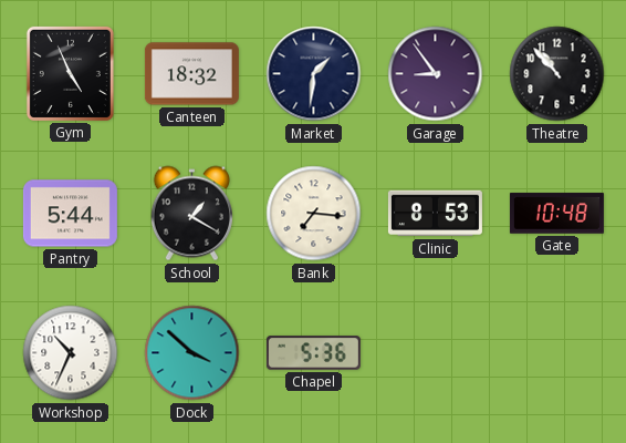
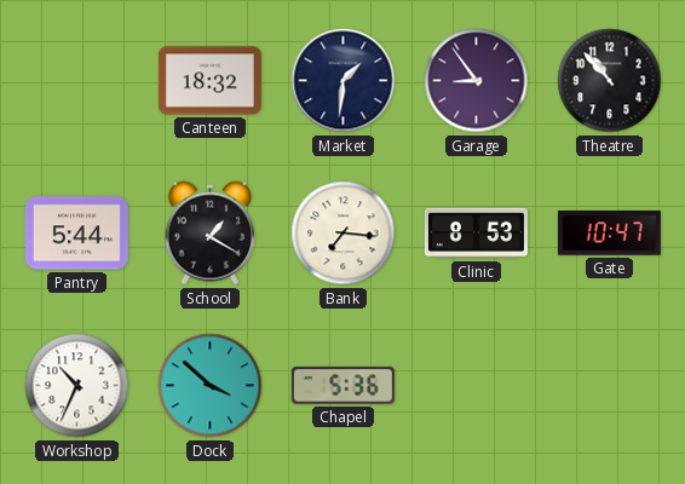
Gym: 4:56 -> none
Gate: 10:48 -> 10:47
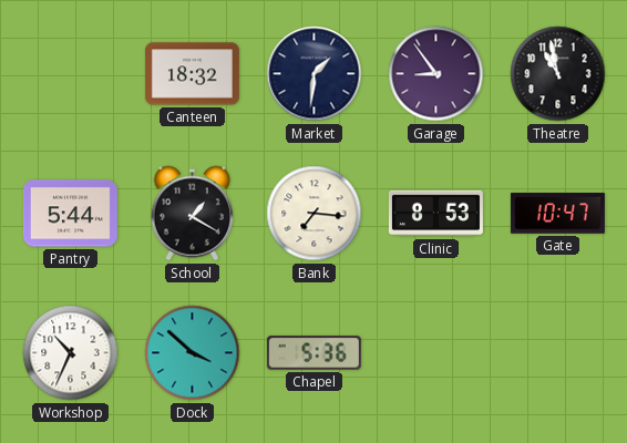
Theatre: 10:53 -> 10:58
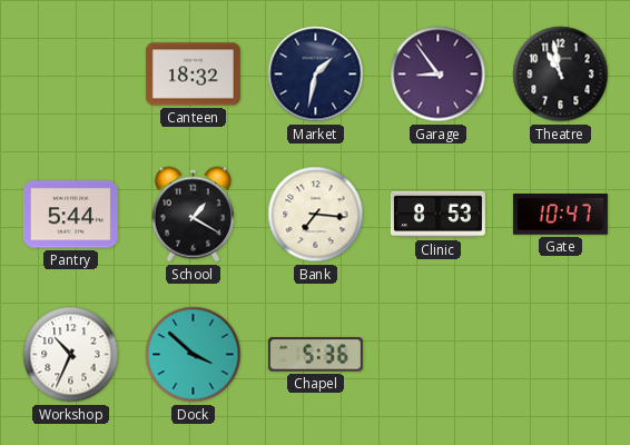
Market: 1:31 -> 1:32
